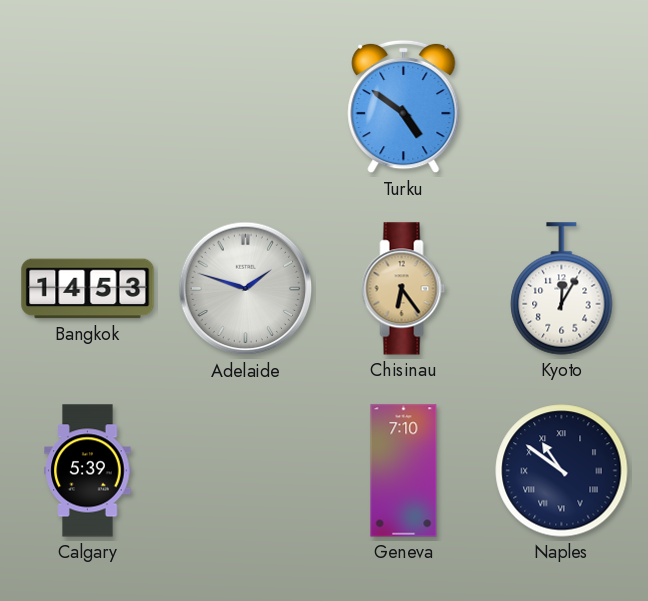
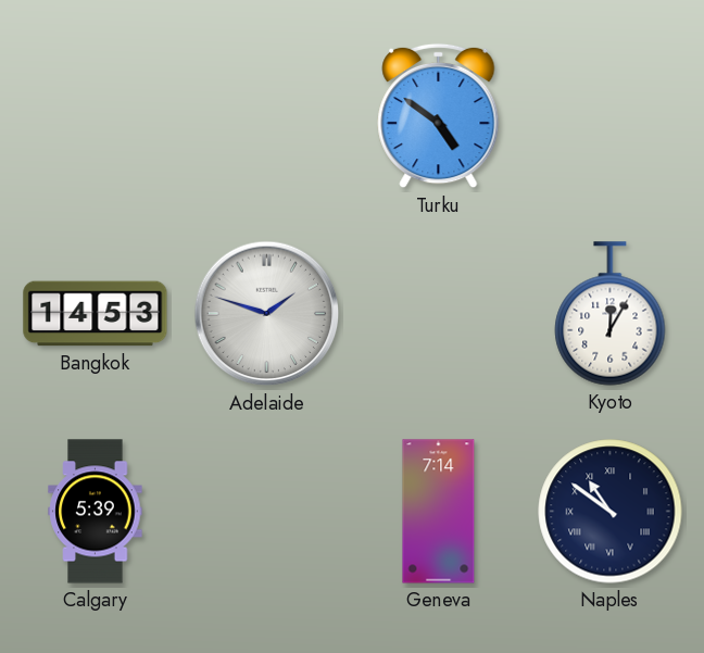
Chisinau: 6:24 -> none
Geneva: 7:10 -> 7:14
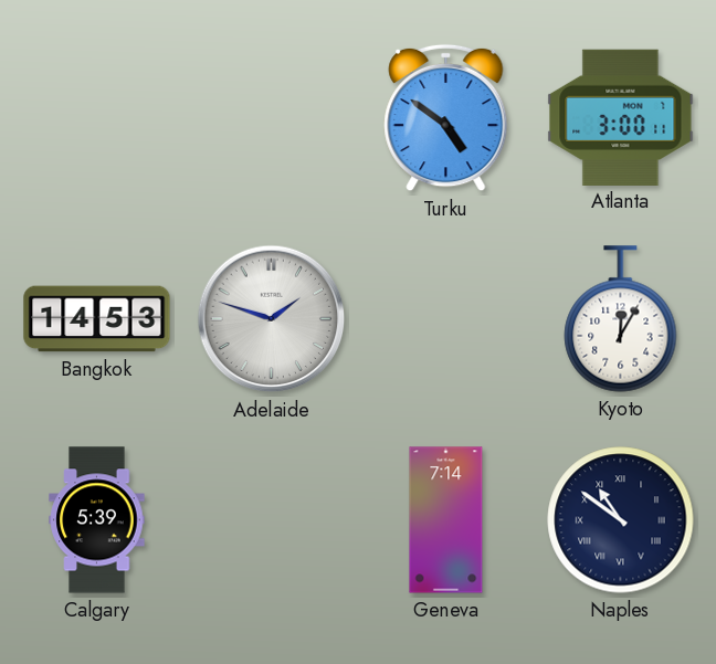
Atlanta: none -> 3:00
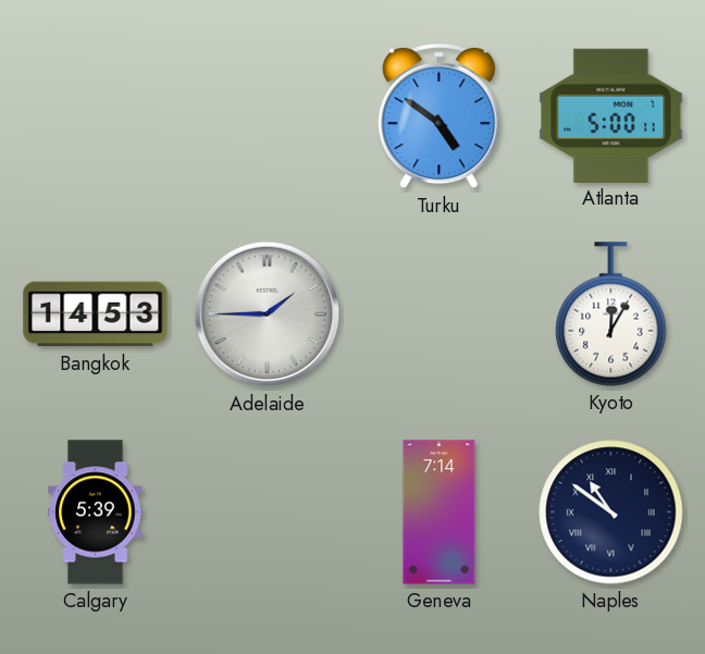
Atlanta: 3:00 -> 5:00
Adelaide: 1:48 -> 1:45
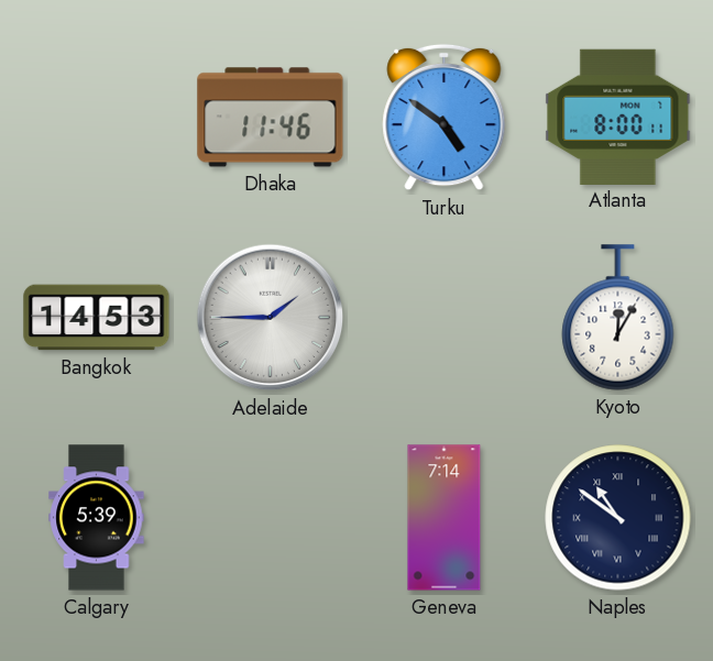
Dhaka: none -> 11:46
Atlanta: 5:00 -> 8:00
